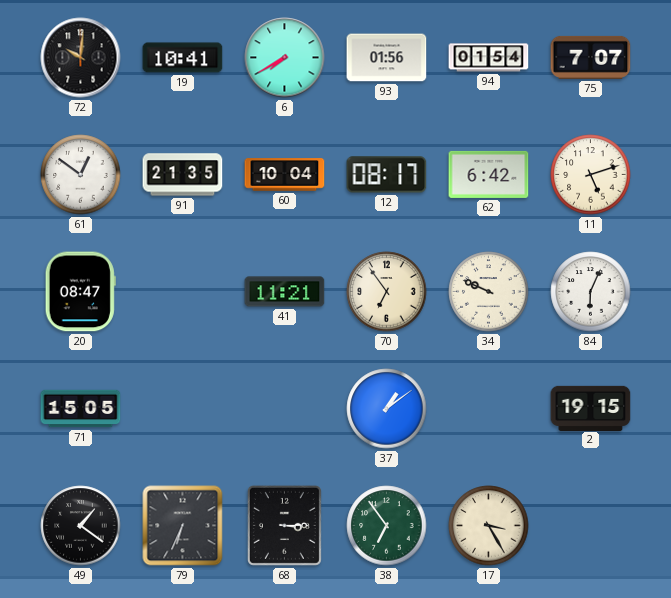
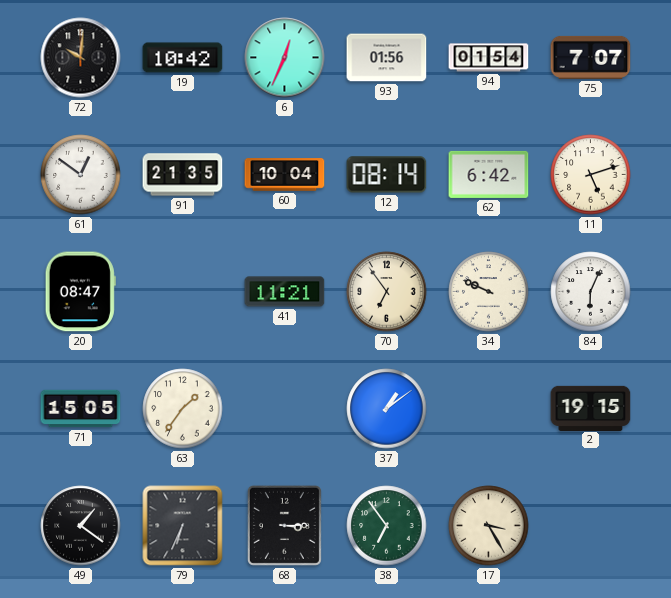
19: 10:41 -> 10:42
6: 7:40 -> 12:34
12: 08:17 -> 08:14
63: none -> 1:36
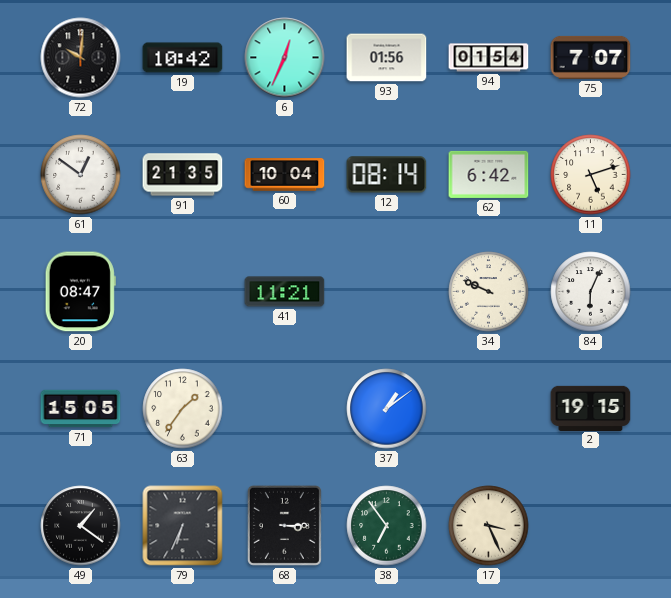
70: 6:54 -> none
17: 3:25 -> 3:26
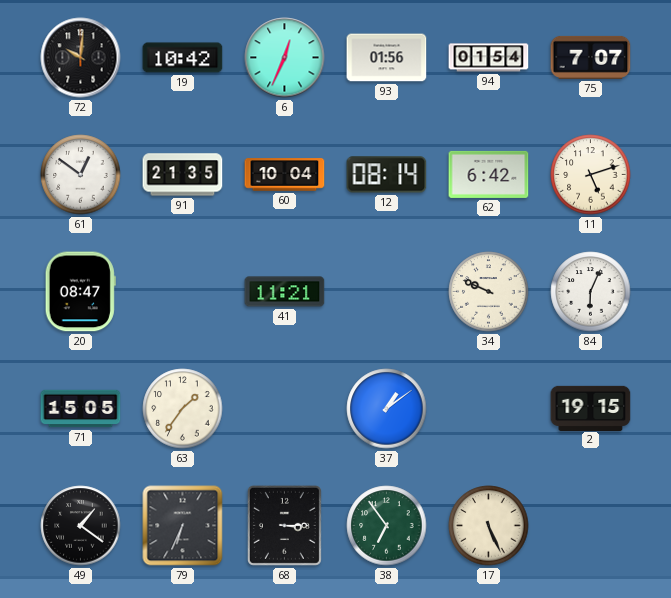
17: 3:26 -> 5:26
